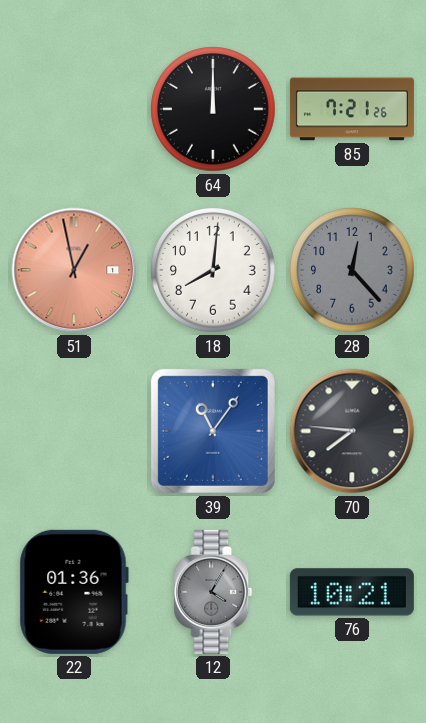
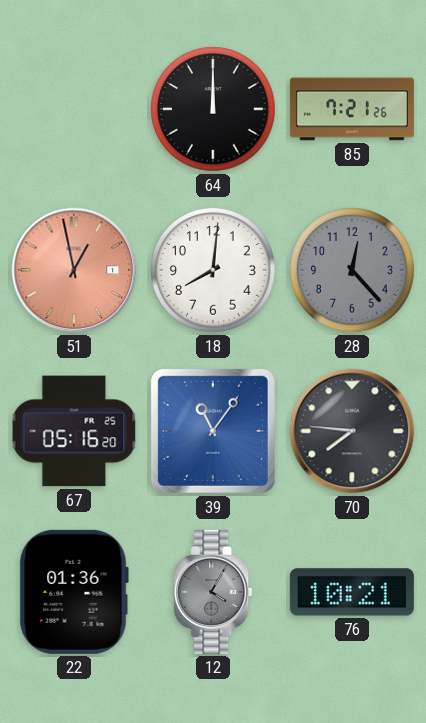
67: none -> 05:16
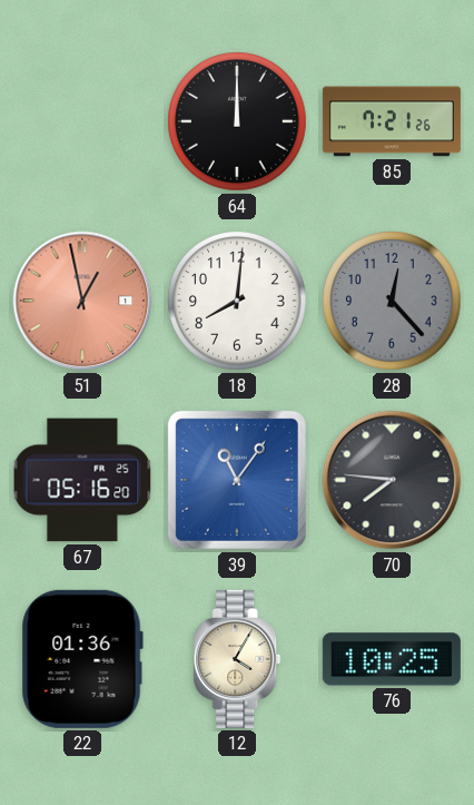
12 dial: grey -> cream
76: 10:21 -> 10:25
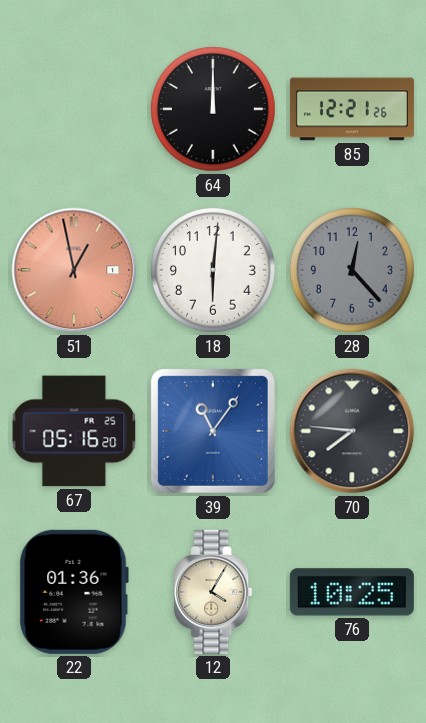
85: 7:21 -> 12:21
18: 8:01 -> 6:01
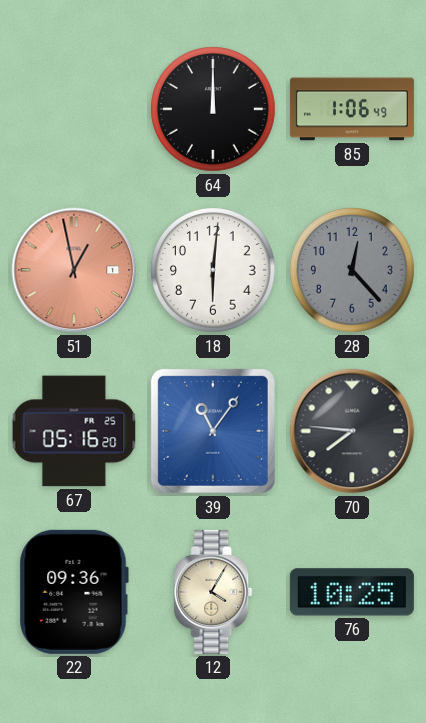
85: 12:21 -> 1:06
22: 01:36 -> 09:36
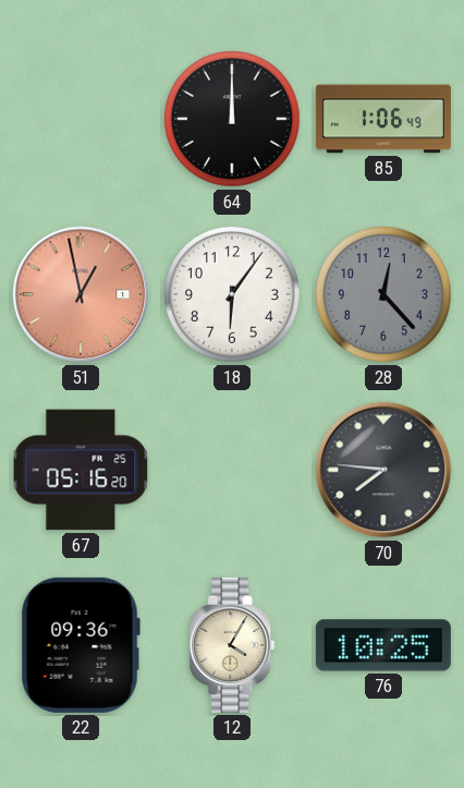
18: 6:01 -> 6:06
39: 11:06 -> none
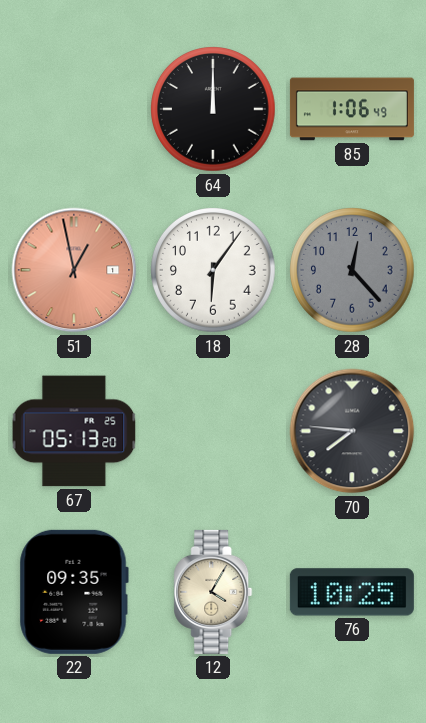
67: 05:16 -> 05:13
22: 09:36 -> 09:35
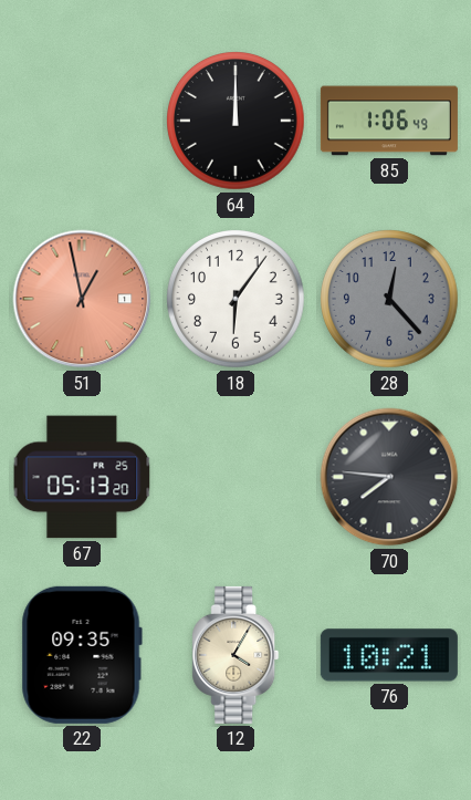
76: 10:25 -> 10:21
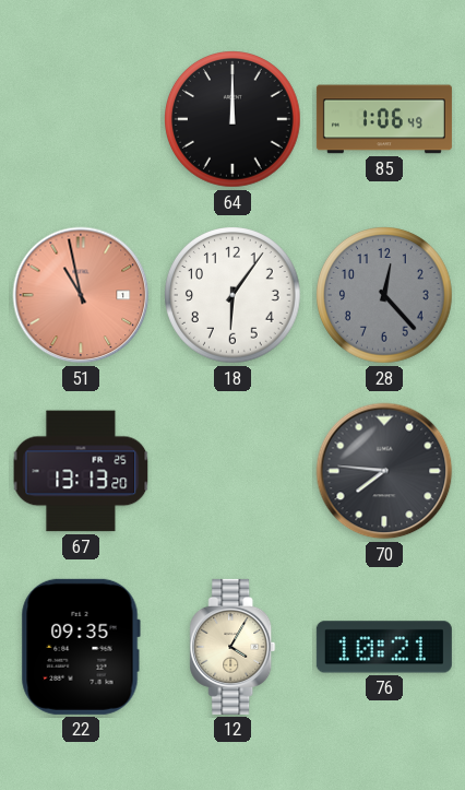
51: 12:58 -> 10:58
67: 05:13 -> 13:13
